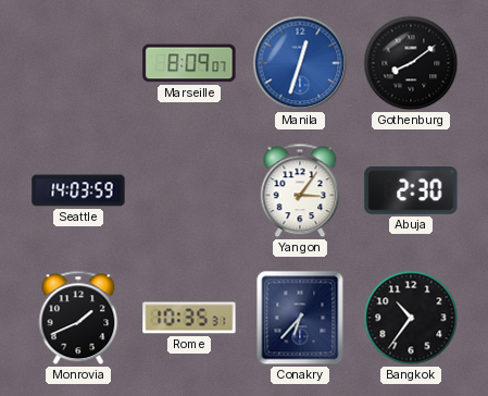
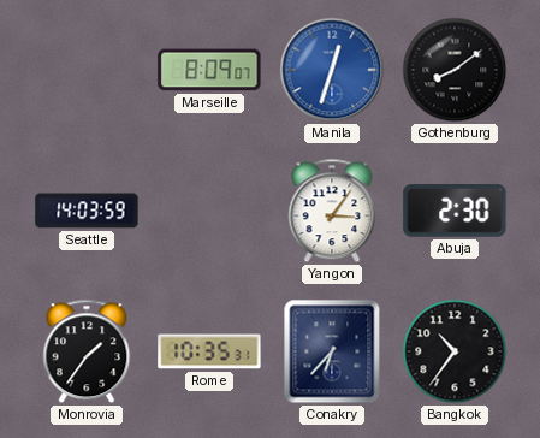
Monrovia: 1:41 -> 1:36
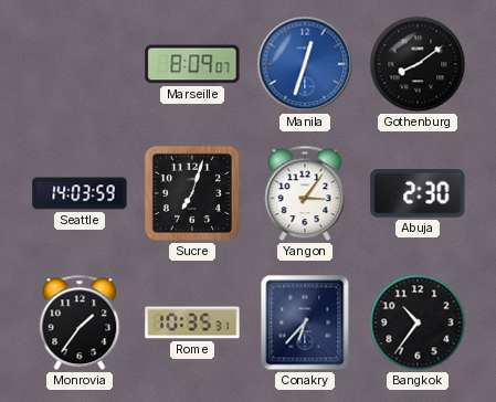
Sucre: none -> 7:03
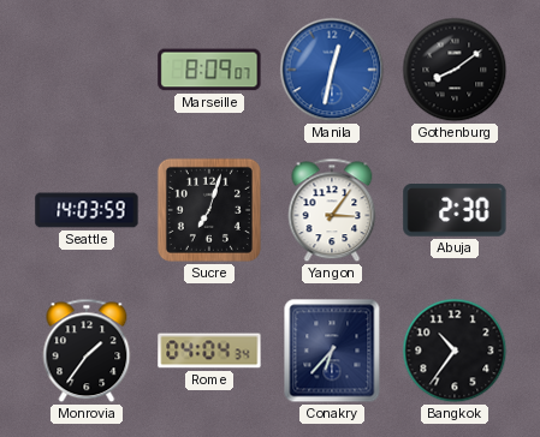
Manila: 12:33 -> 12:32
Rome: 10:35 -> 04:04
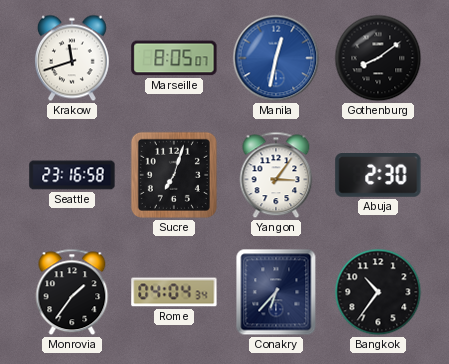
Krakow: none -> 11:42
Marseille: 8:09 -> 8:05
Seattle: 14:03 -> 23:16
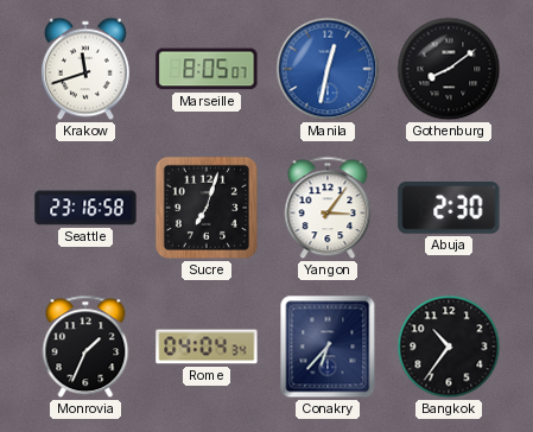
Monrovia: 1:36 -> 1:34
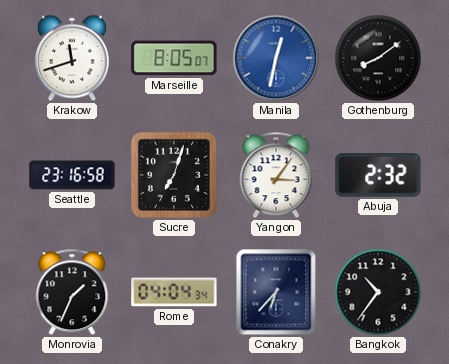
Abuja: 2:30 -> 2:32
